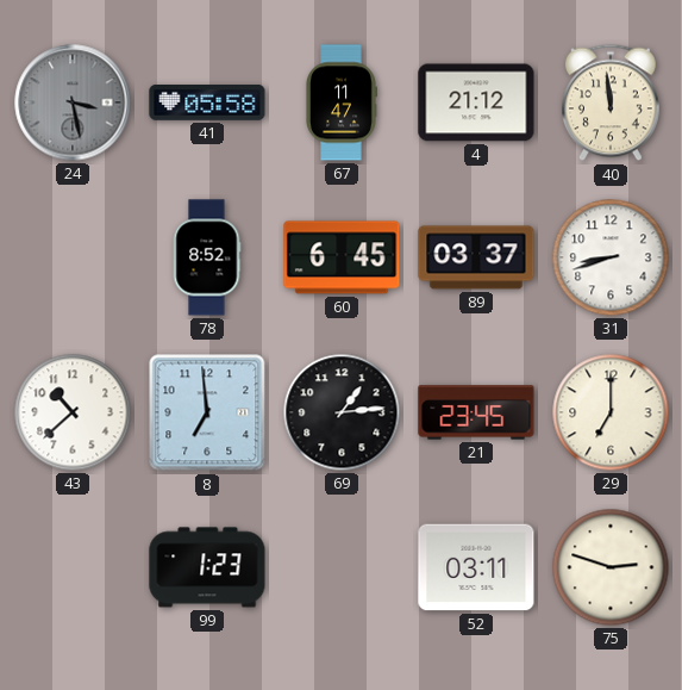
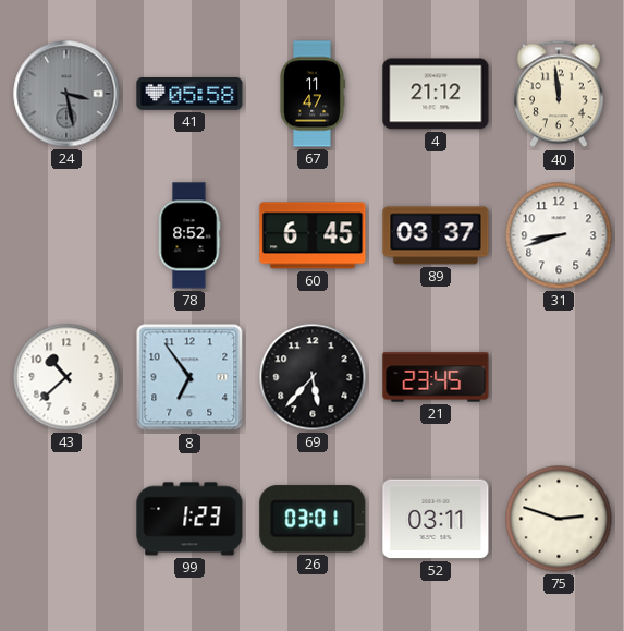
8: 6:59 -> 6:54
69: 1:14 -> 5:37
29: 7:00 -> none
26: none -> 03:01
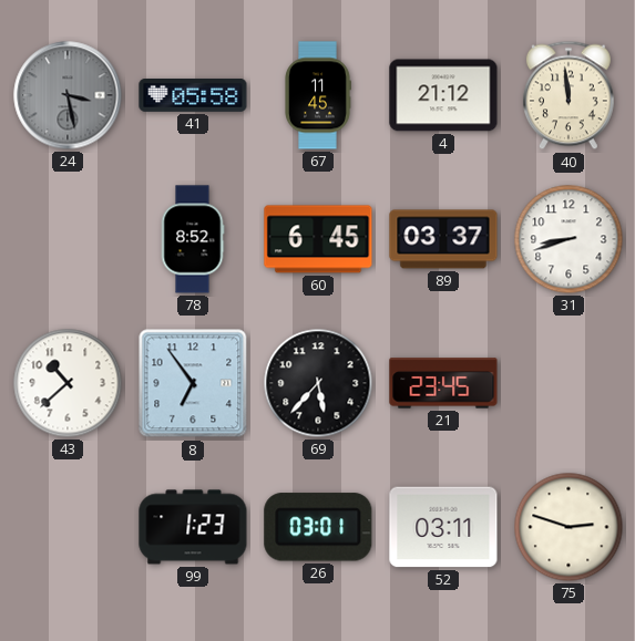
67: 11:47 -> 11:45
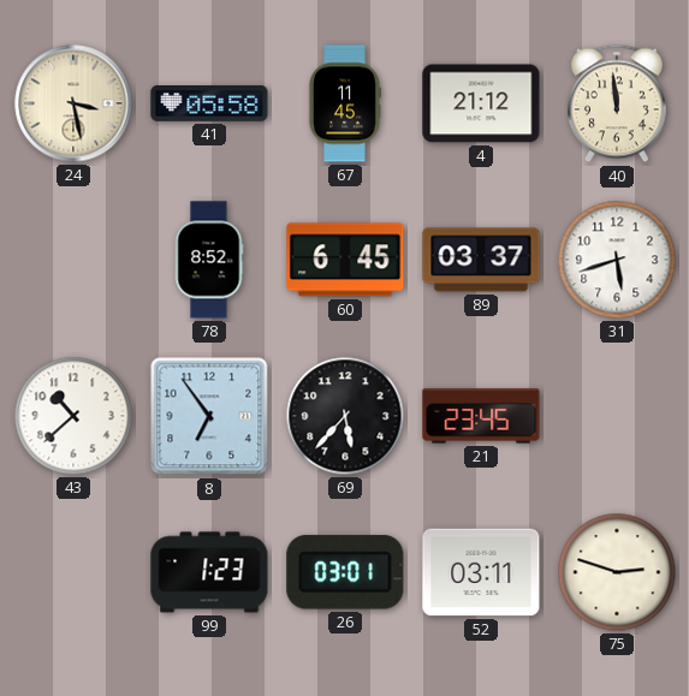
24 dial: grey -> cream
31: 8:42 -> 5:42
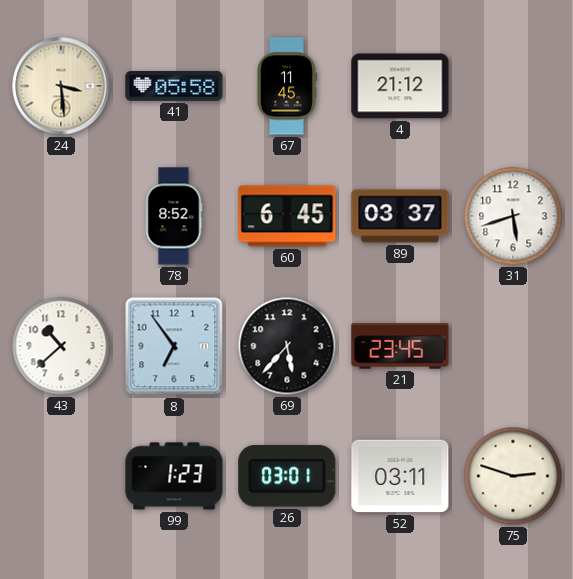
24: 3:28 -> 3:29
40: 11:59 -> none
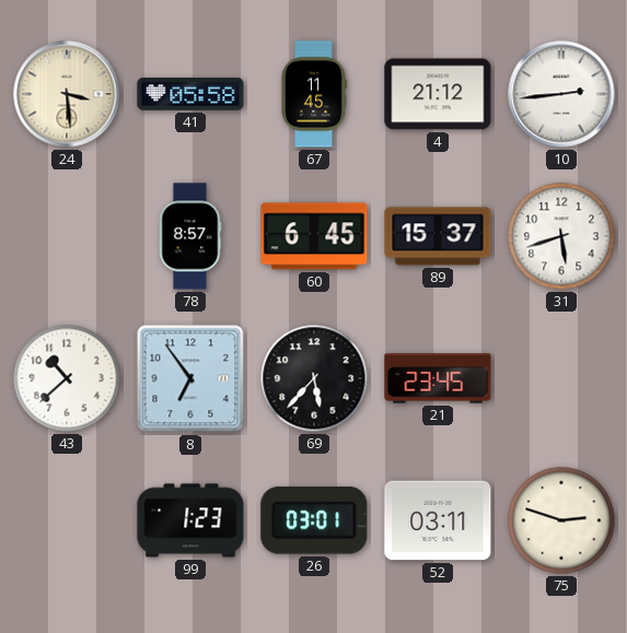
10: none -> 2:44
78: 8:52 -> 8:57
89: 03:37 -> 15:37
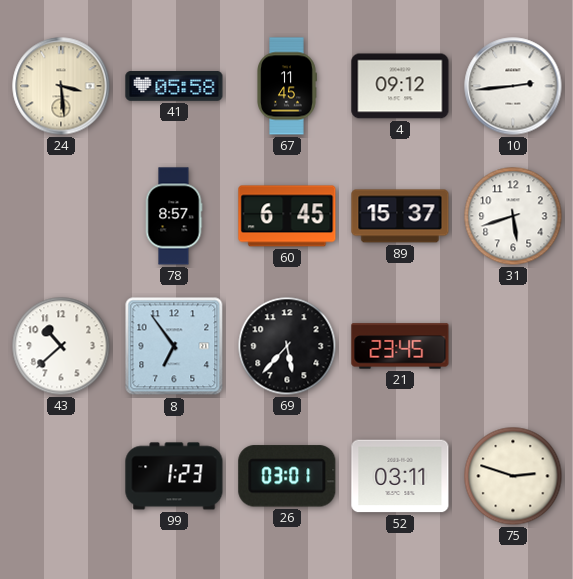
4: 21:12 -> 09:12
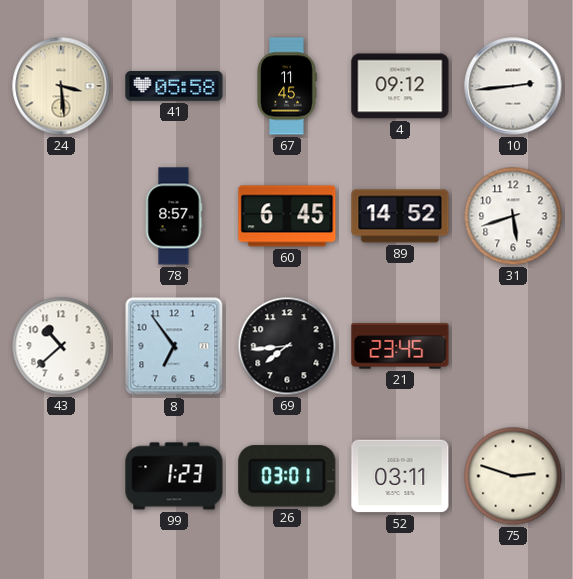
89: 15:37 -> 14:52
69: 5:37 -> 7:44
